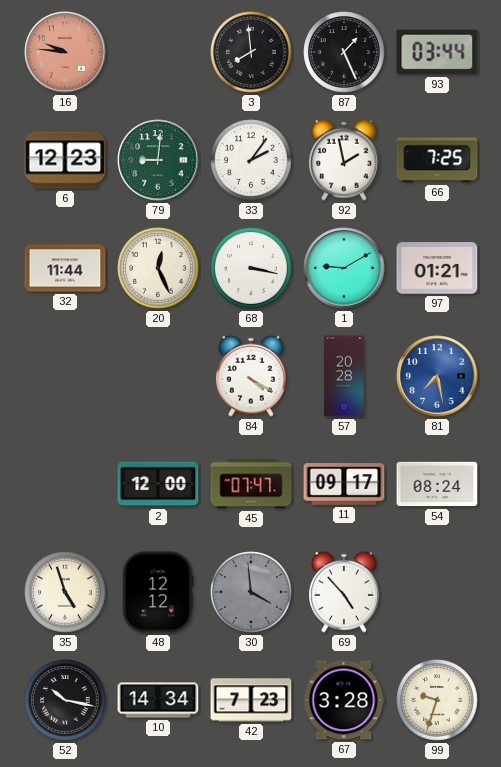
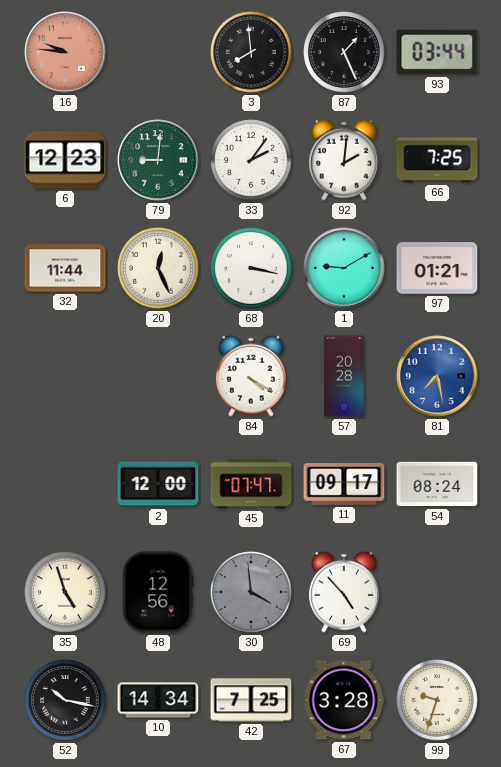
92: 1:58 -> 2:01
48: 12:12 -> 12:56
42: 7:23 -> 7:25
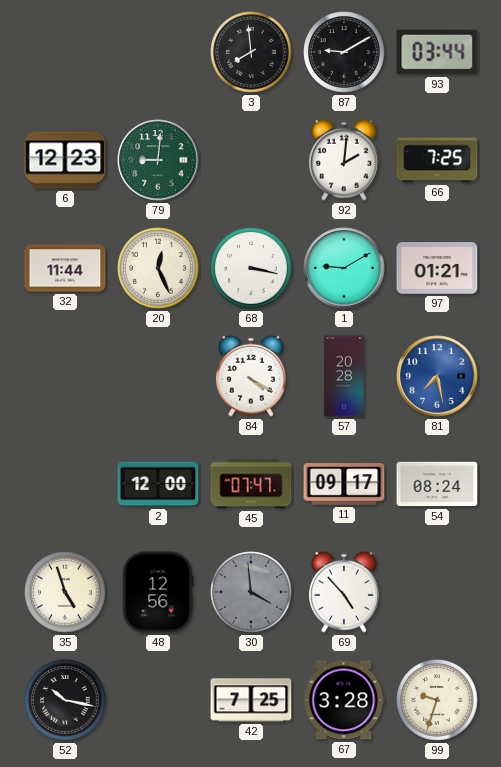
16: 9:46 -> none
87: 1:26 -> 9:10
33: 2:06 -> none
10: 14:34 -> none
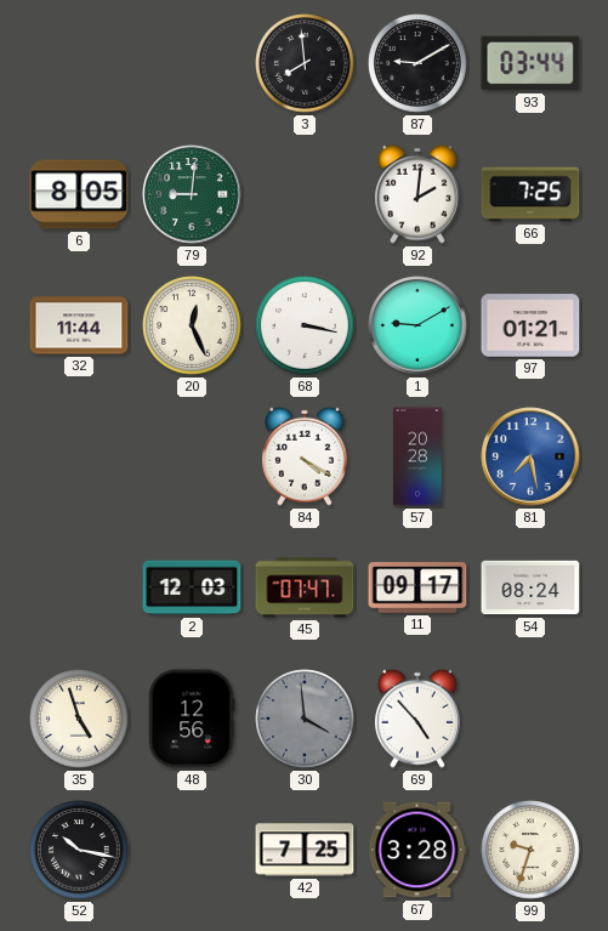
6: 12:23 -> 8:05
2: 12:00 -> 12:03
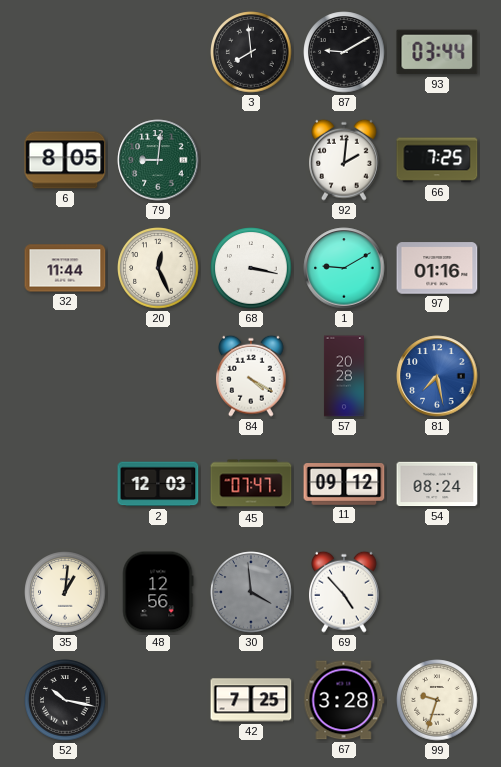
97: 01:21 -> 01:16
11: 09:17 -> 09:12
35: 4:57 -> 1:01
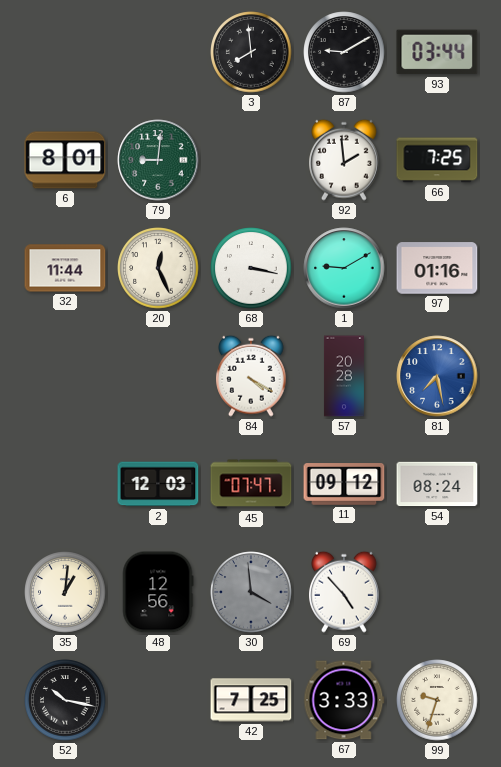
6: 8:05 -> 8:01
92: 2:01 -> 1:59
67: 3:28 -> 3:33
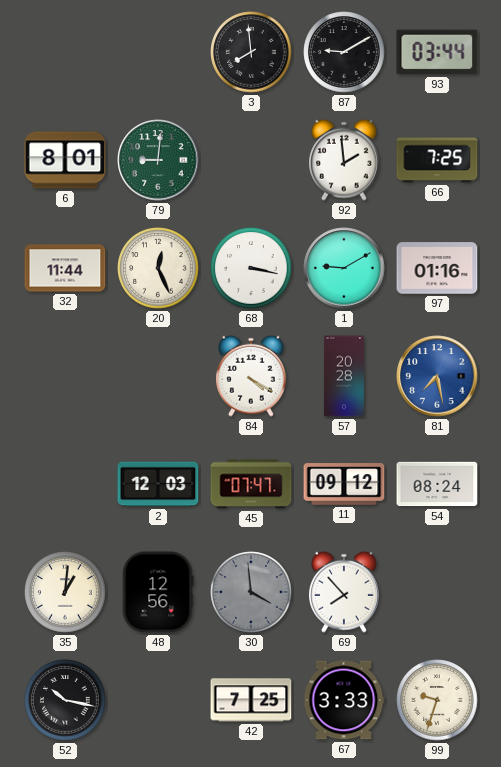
69: 4:53 -> 7:53
